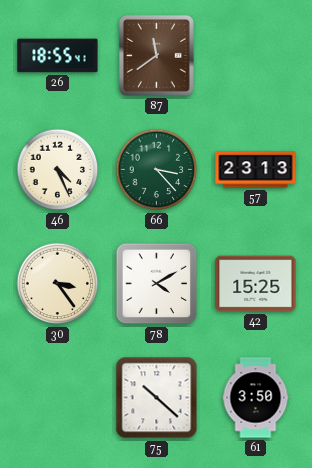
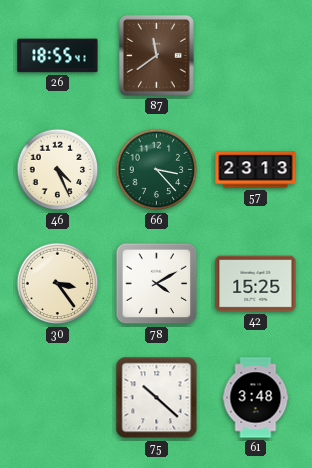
61: 3:50 -> 3:48
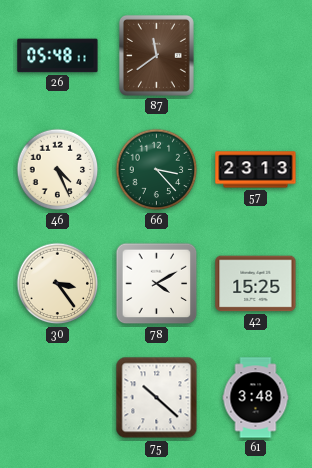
26: 18:55 -> 05:48
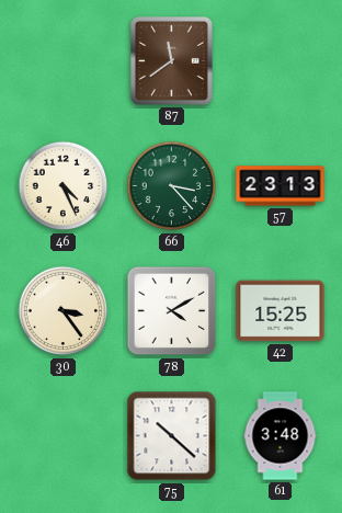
26: 05:48 -> none
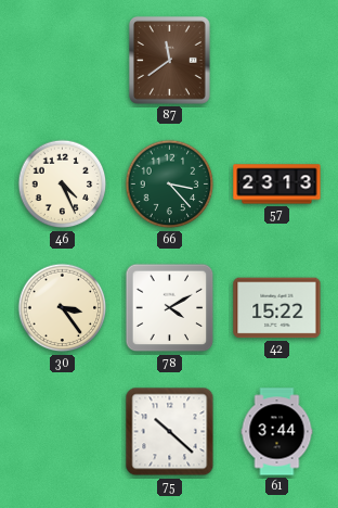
42: 15:25 -> 15:22
61: 3:48 -> 3:44
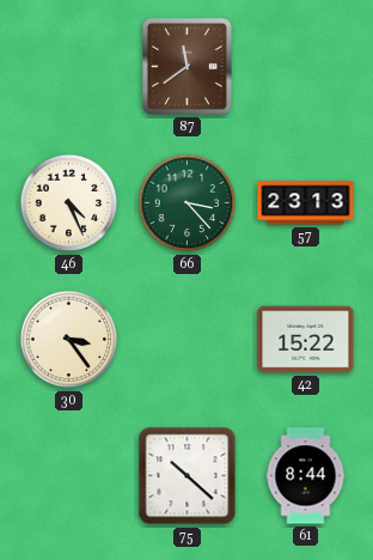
78: 4:10 -> none
61: 3:44 -> 8:44
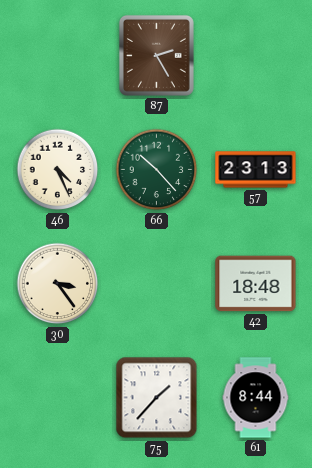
87: 11:39 -> 2:25
66: 3:23 -> 10:23
42: 15:22 -> 18:48
75: 10:22 -> 1:37
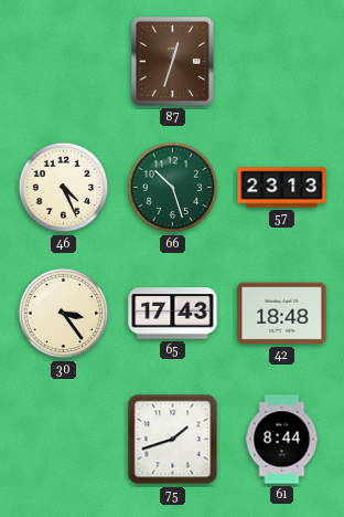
87: 2:25 -> 12:33
66: 10:23 -> 10:27
65: none -> 17:43
75: 1:37 -> 1:42
